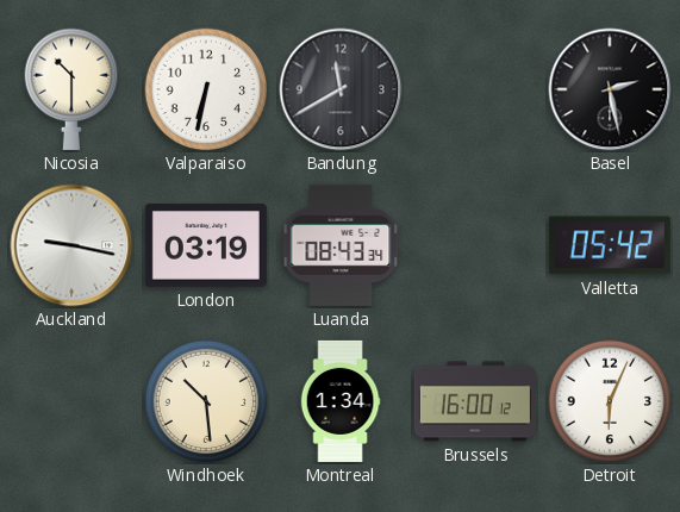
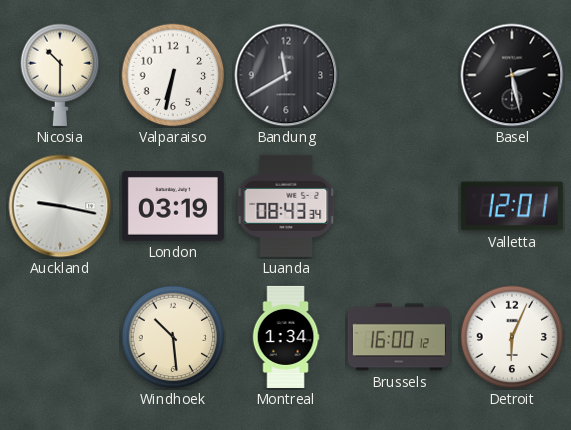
Valletta: 05:42 -> 12:01
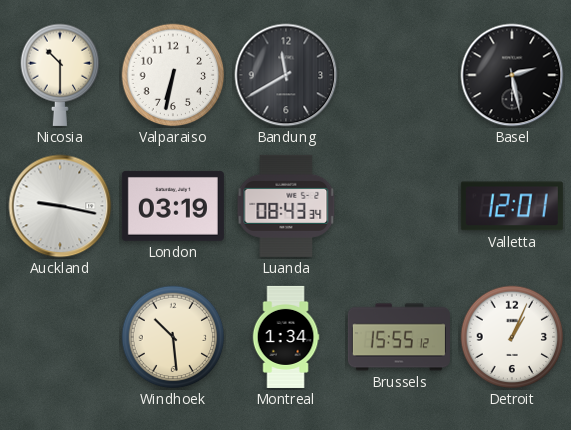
Brussels: 16:00 -> 15:55
Detroit: 6:04 -> 1:04
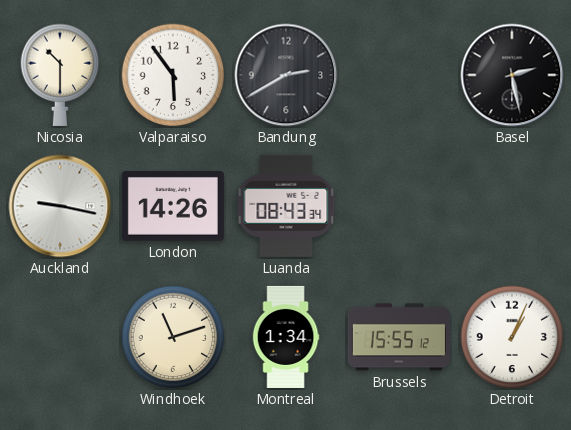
Valparaiso: 6:32 -> 5:54
Bandung: 11:40 -> 2:40
London: 03:19 -> 14:26
Valletta: 12:01 -> none
Windhoek: 10:29 -> 11:12
